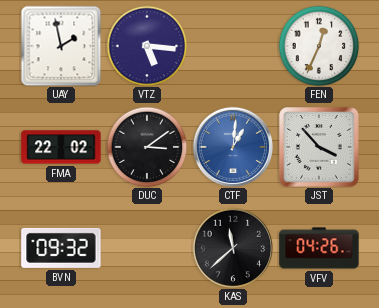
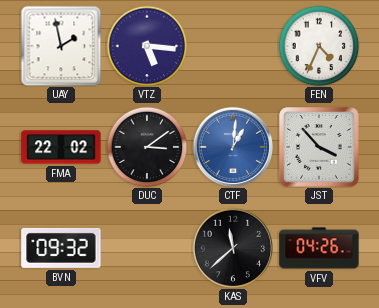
FEN: 12:34 -> 4:34
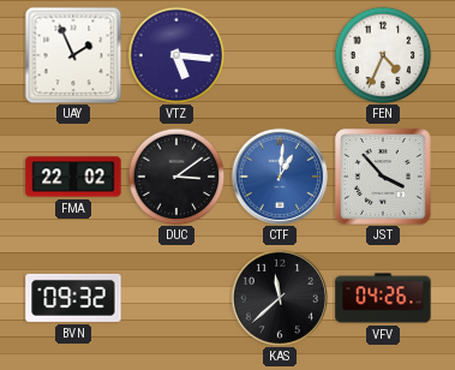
UAY: 1:58 -> 1:56
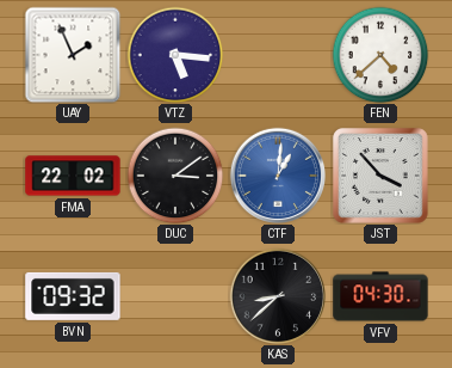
FEN: 4:34 -> 4:38
KAS: 11:38 -> 8:38
VFV: 04:26 -> 04:30
